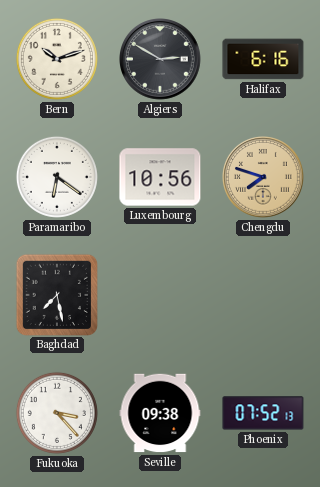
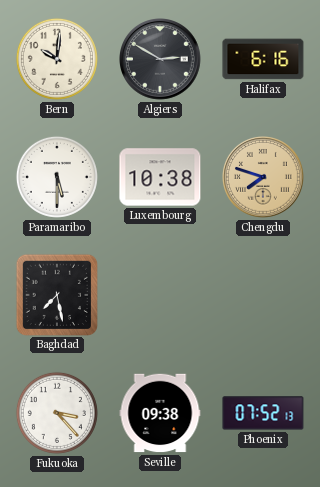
Bern: 10:12 -> 10:01
Paramaribo: 6:21 -> 5:30
Luxembourg: 10:56 -> 10:38
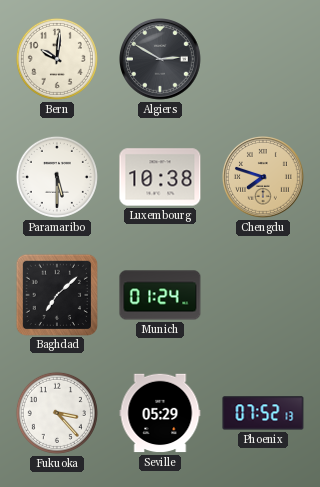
Halifax: 6:16 -> none
Baghdad: 7:28 -> 7:08
Munich: none -> 01:24
Seville: 09:38 -> 05:29
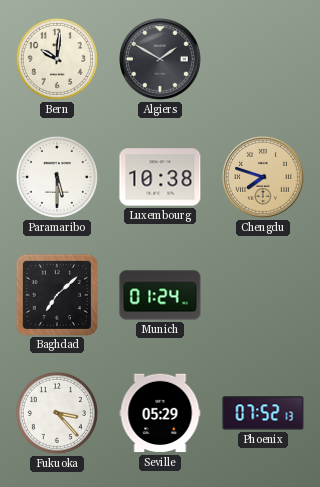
Algiers: 2:50 -> 1:50
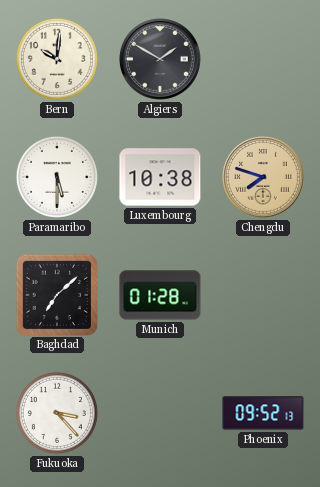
Munich: 01:24 -> 01:28
Seville: 05:29 -> none
Phoenix: 07:52 -> 09:52
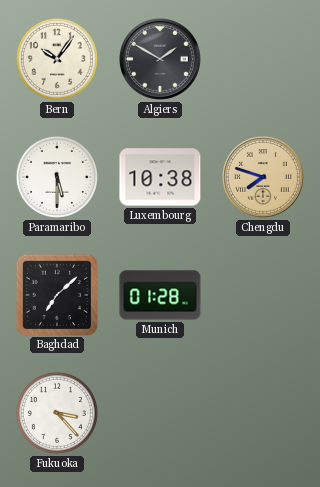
Bern: 10:01 -> 10:06
Phoenix: 09:52 -> none
